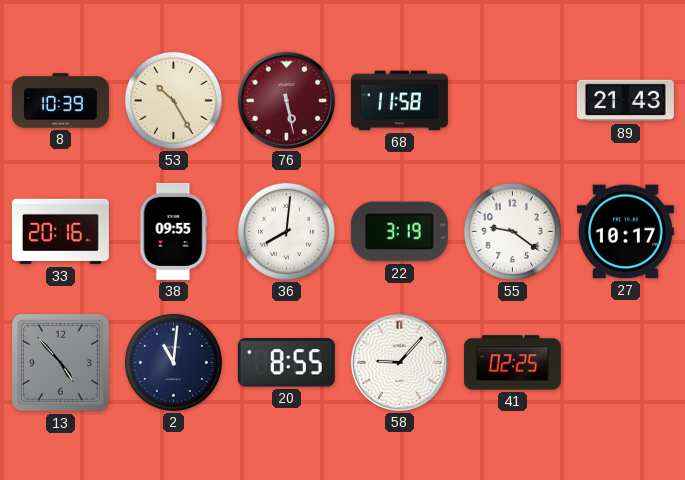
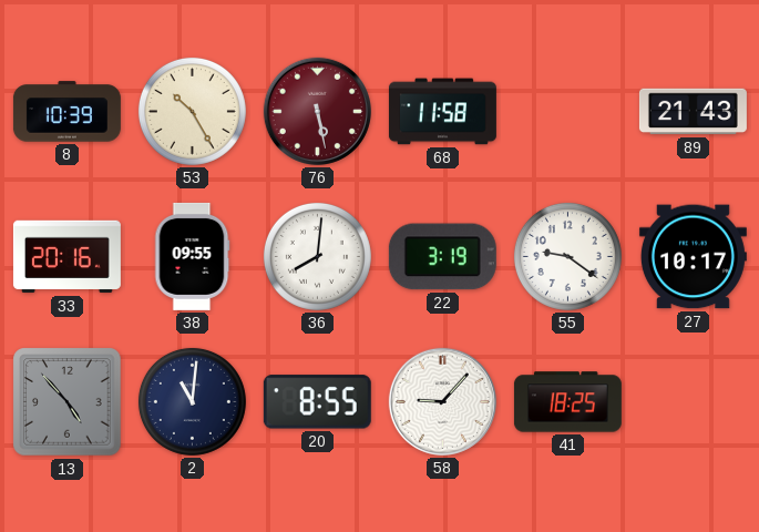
41: 02:25 -> 18:25
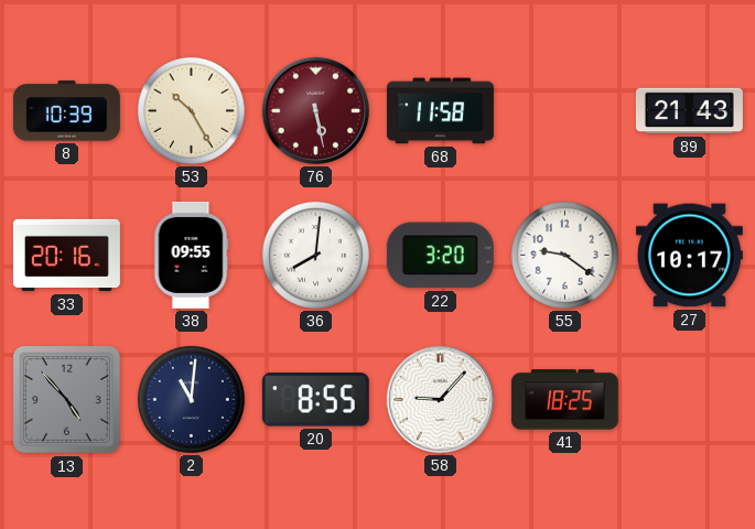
22: 3:19 -> 3:20
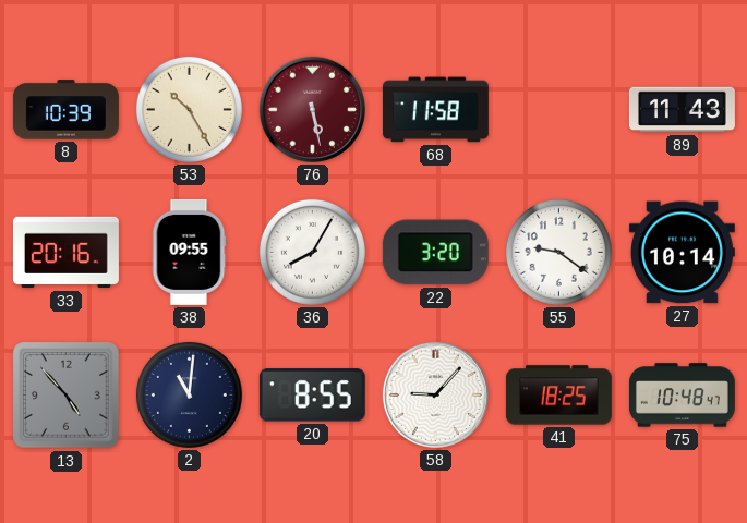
89: 21:43 -> 11:43
36: 8:01 -> 8:05
27: 10:17 -> 10:14
75: none -> 10:48
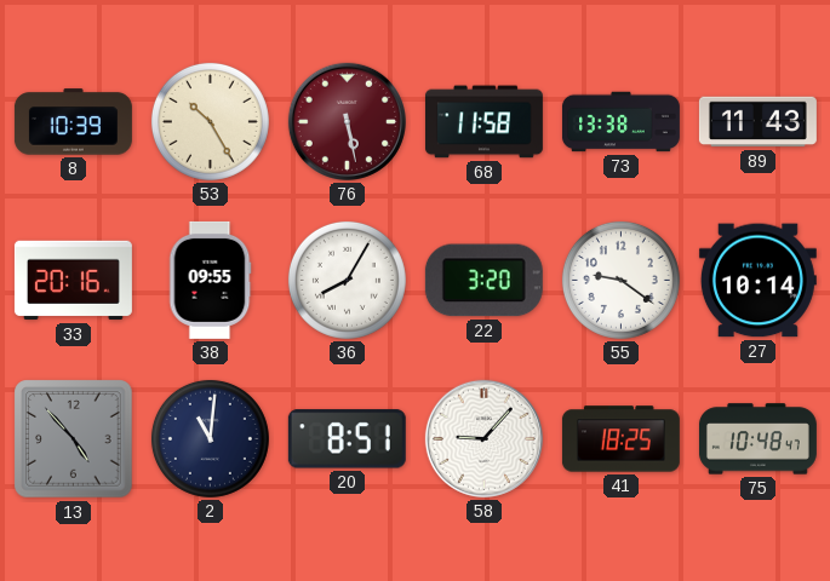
73: none -> 13:38
20: 8:55 -> 8:51
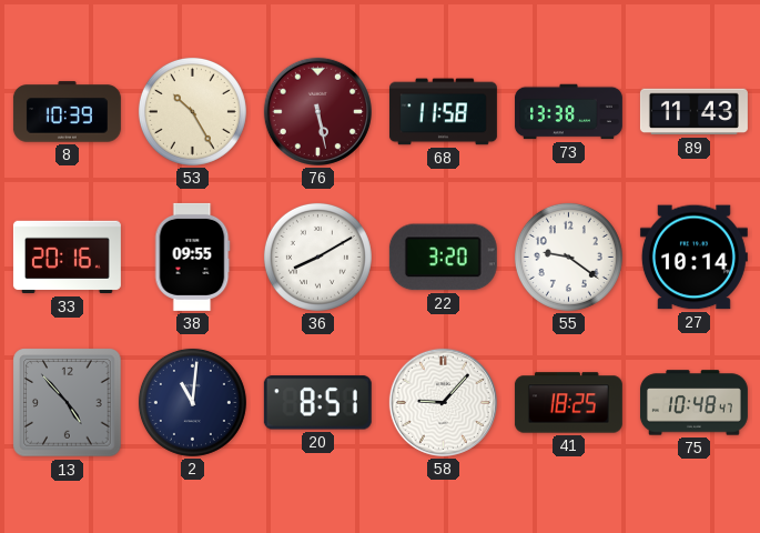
36: 8:05 -> 8:10
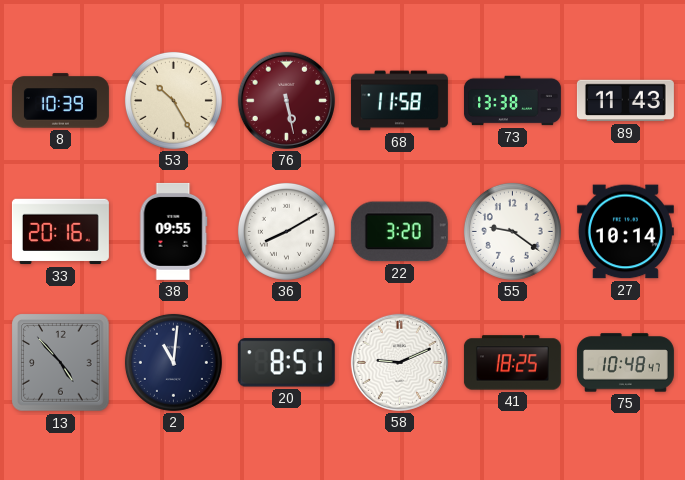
58: 9:07 -> 9:11
